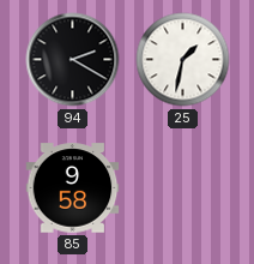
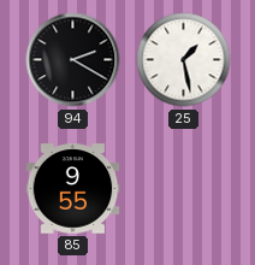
25: 1:32 -> 1:28
85: 9:58 -> 9:55
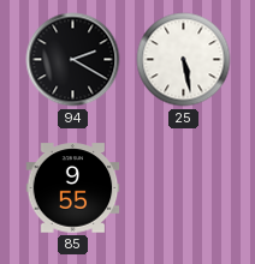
25: 1:28 -> 5:28
